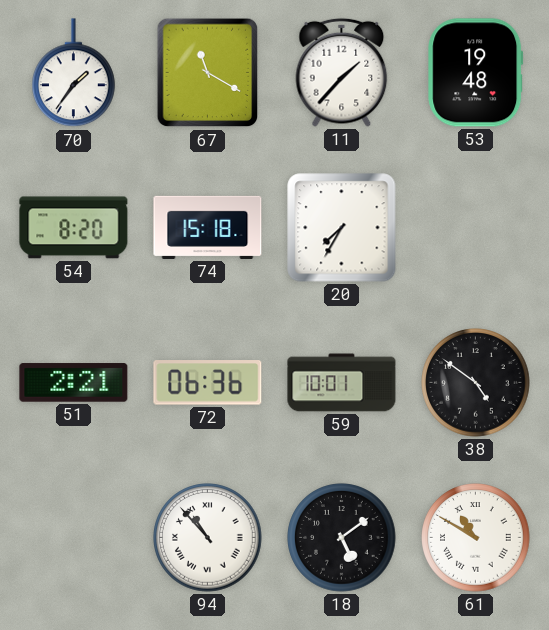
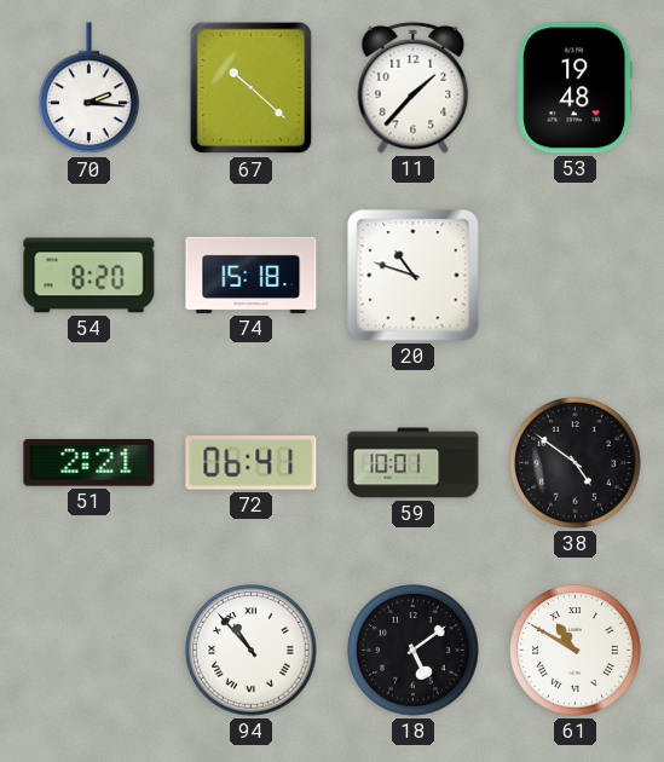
70: 1:36 -> 2:16
67: 11:20 -> 10:22
20: 7:35 -> 10:48
72: 06:36 -> 06:41
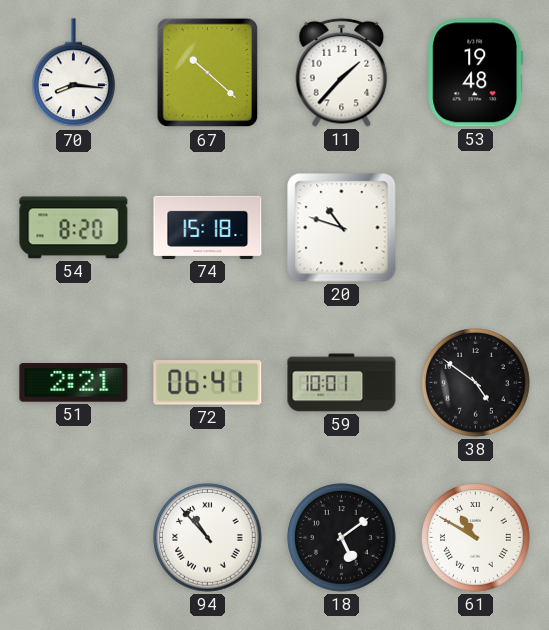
70: 2:16 -> 8:16
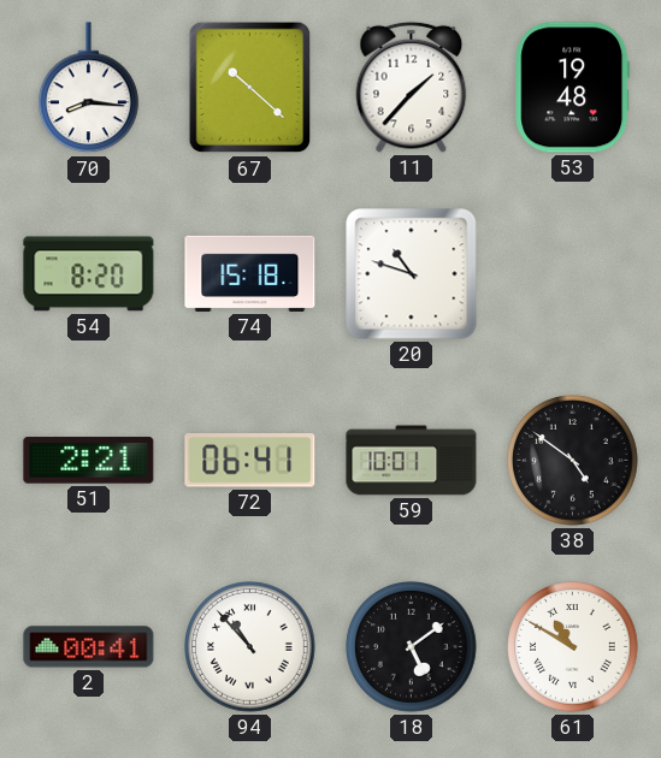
2: none -> 00:41
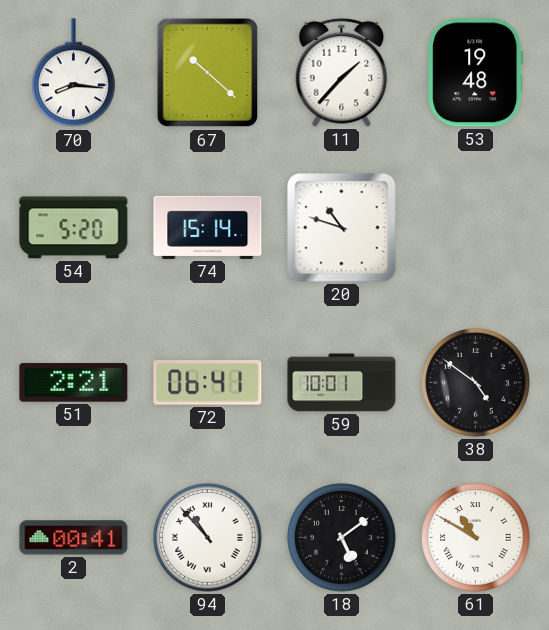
54: 8:20 -> 5:20
74: 15:18 -> 15:14
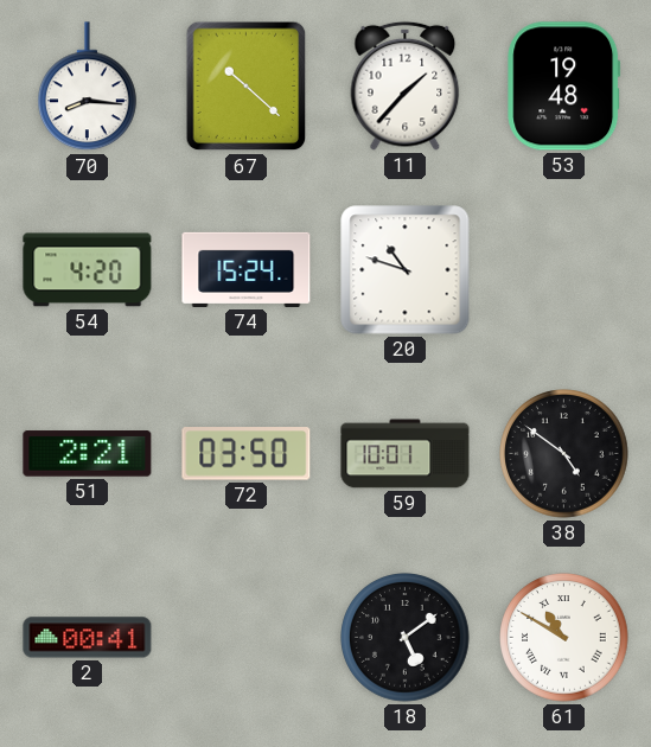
54: 5:20 -> 4:20
74: 15:14 -> 15:24
72: 06:41 -> 03:50
94: 10:53 -> none
